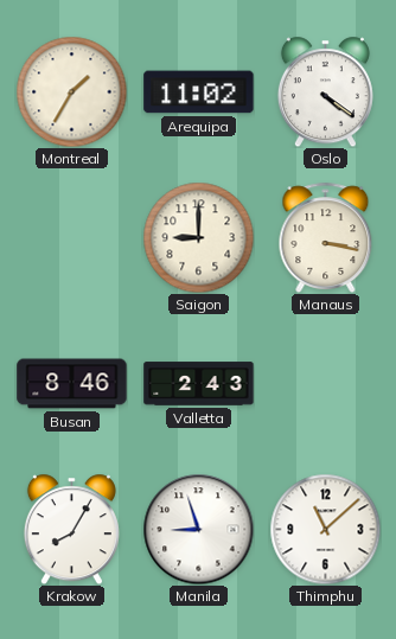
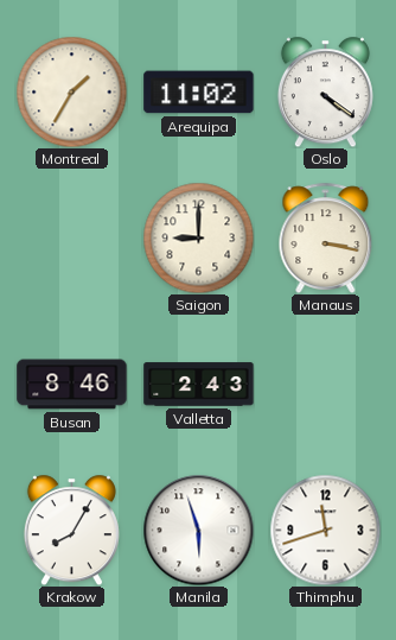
Manila: 8:57 -> 5:57
Thimphu: 11:08 -> 11:42
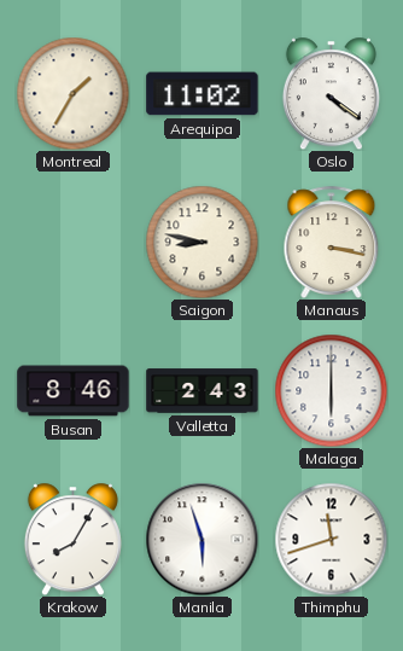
Saigon: 9:00 -> 8:47
Malaga: none -> 6:00
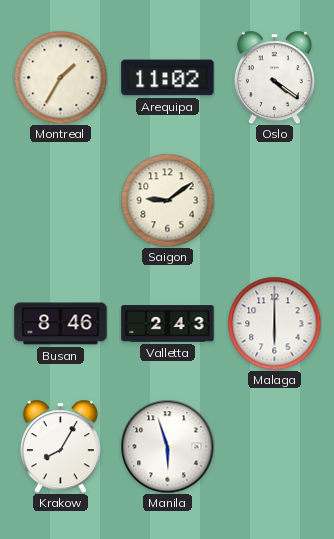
Saigon: 8:47 -> 9:09
Manaus: 3:17 -> none
Thimphu: 11:42 -> none
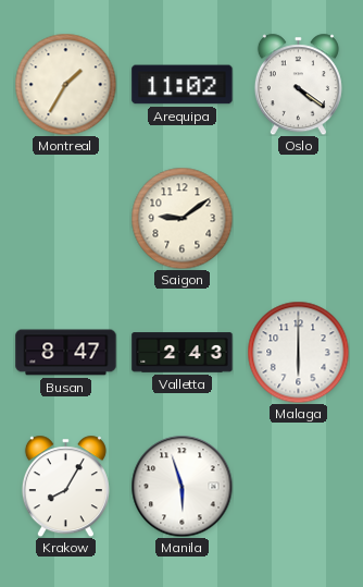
Busan: 8:46 -> 8:47
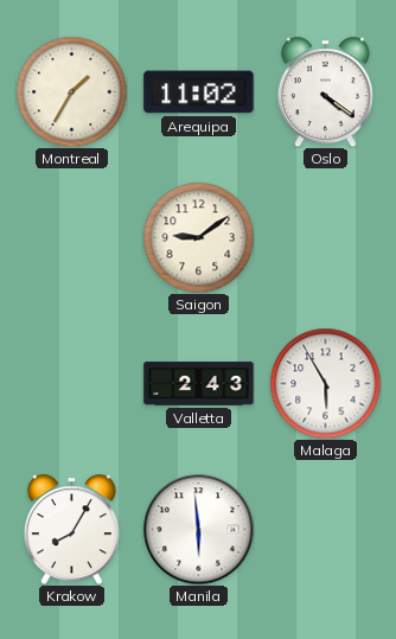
Busan: 8:47 -> none
Malaga: 6:00 -> 5:55
Manila: 5:57 -> 5:59
